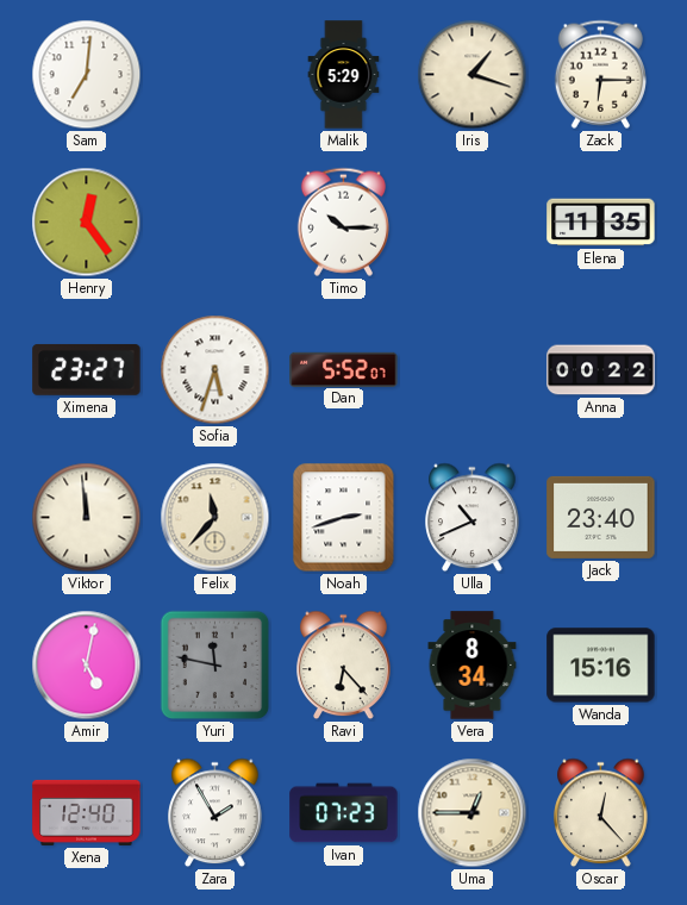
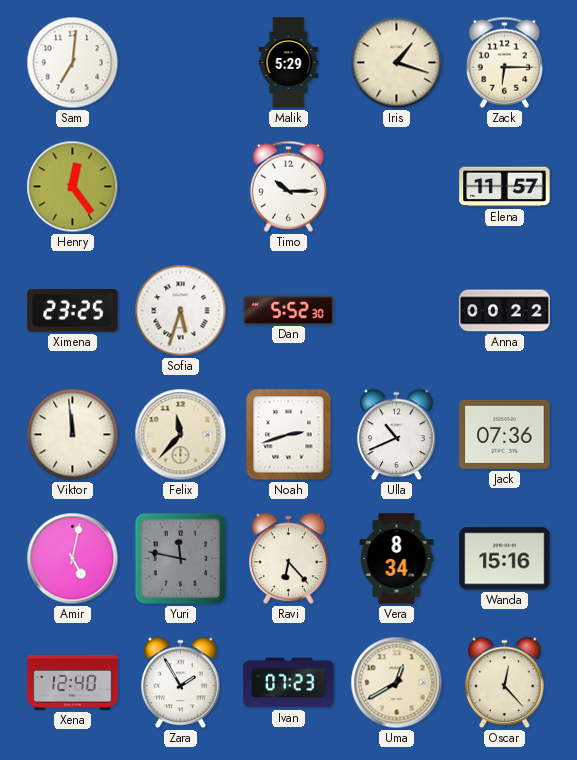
Elena: 11:35 -> 11:57
Ximena: 23:27 -> 23:25
Dan: 5:52:07 -> 5:52:30
Jack: 23:40 -> 07:36
Uma: 12:45 -> 12:40
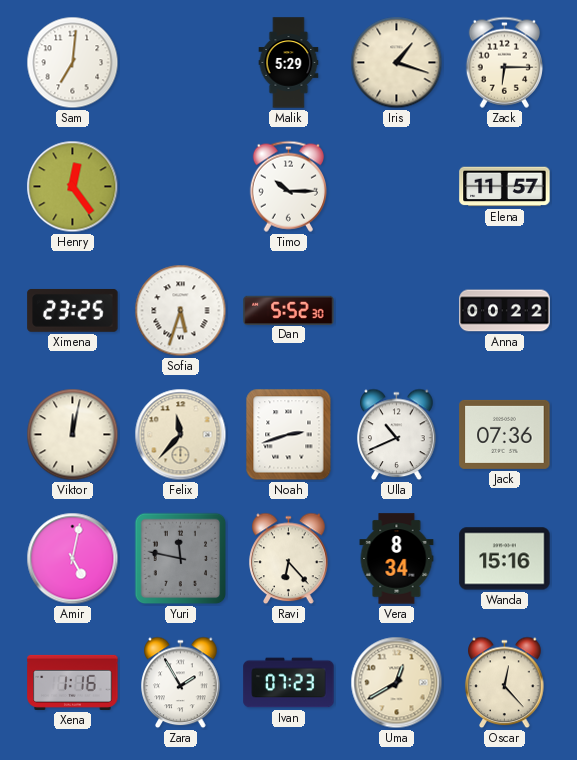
Viktor: 11:59 -> 12:02
Xena: 12:40 -> 1:16
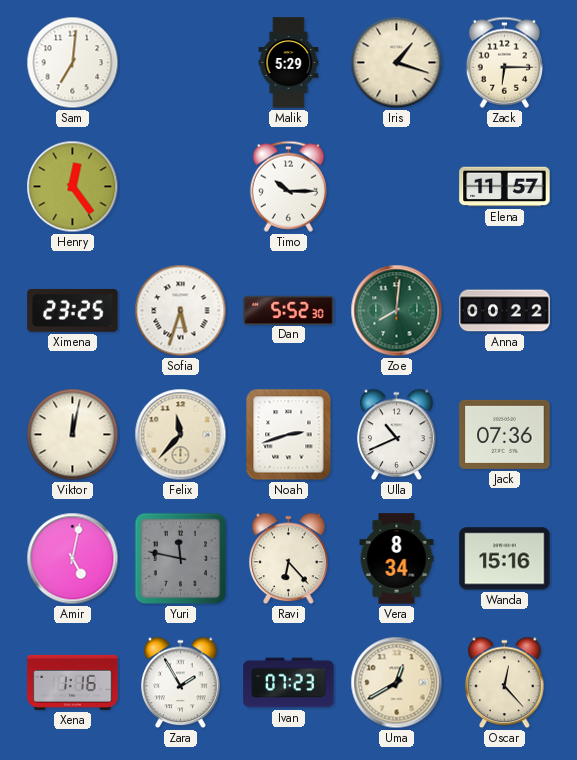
Zoe: none -> 8:01
